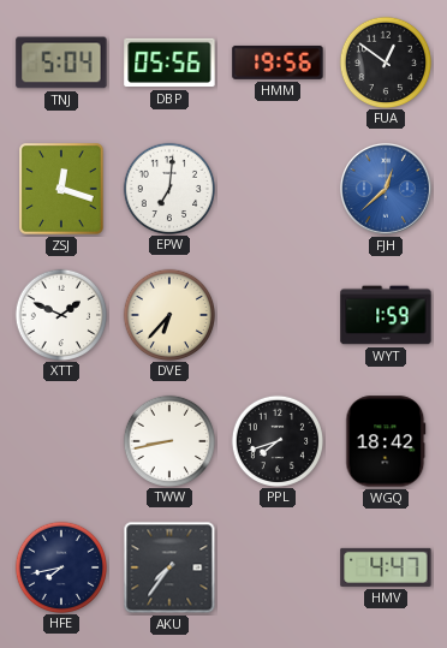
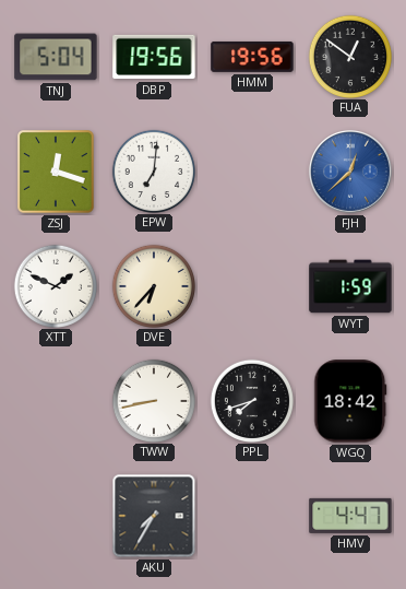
DBP: 05:56 -> 19:56
HFE: 7:43 -> none
AKU: 7:36 -> 7:35
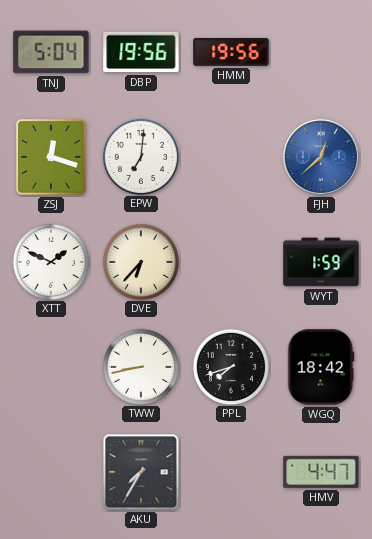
FUA: 12:51 -> none
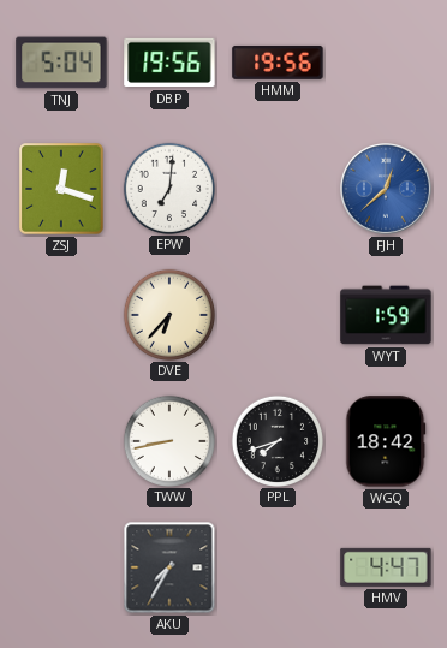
XTT: 1:49 -> none
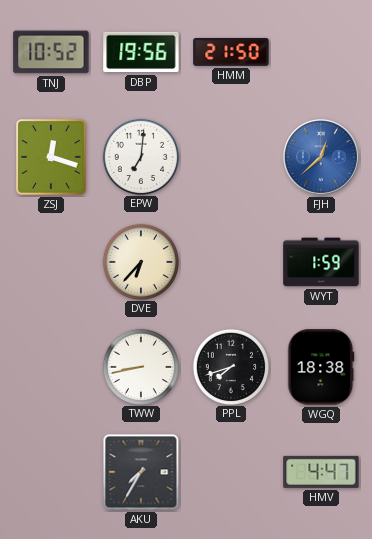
TNJ: 5:04 -> 10:52
HMM: 19:56 -> 21:50
WGQ: 18:42 -> 18:38
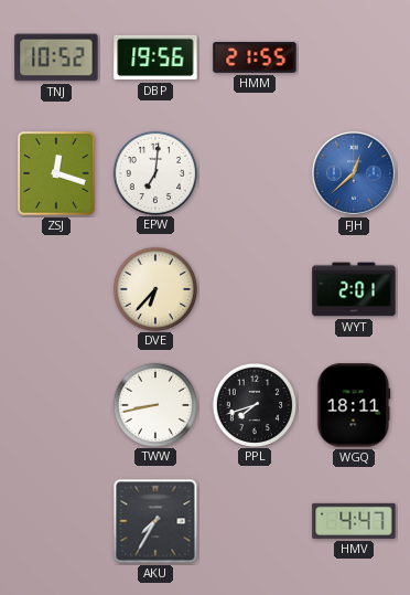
HMM: 21:50 -> 21:55
WYT: 1:59 -> 2:01
WGQ: 18:38 -> 18:11
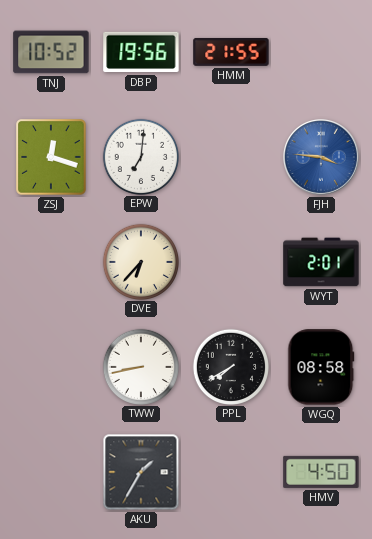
FJH: 12:38 -> 3:46
PPL: 7:42 -> 7:40
WGQ: 18:11 -> 08:58
AKU: 7:35 -> 1:35
HMV: 4:47 -> 4:50
